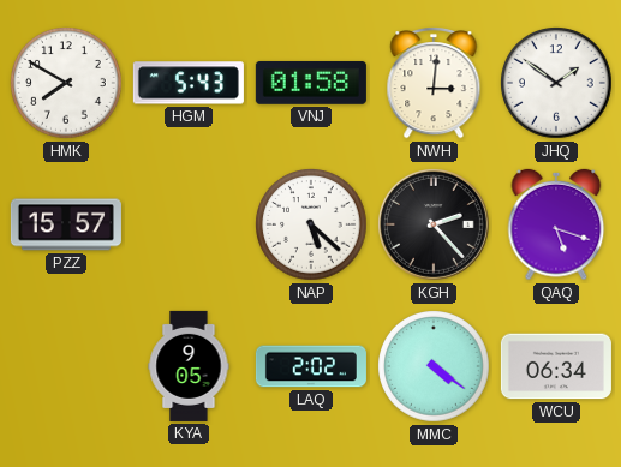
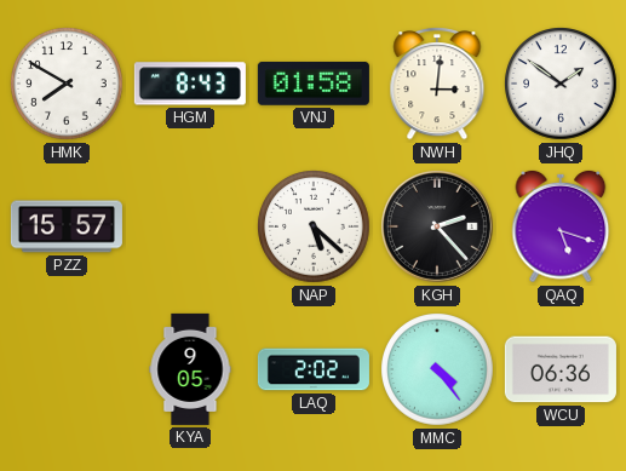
HGM: 5:43 -> 8:43
MMC: 4:21 -> 4:24
WCU: 06:34 -> 06:36
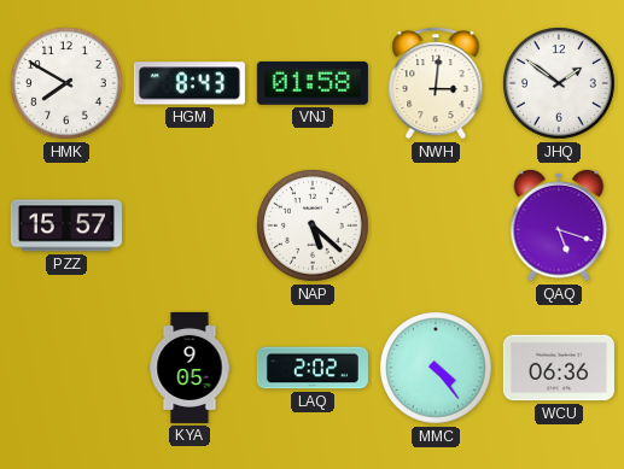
KGH: 2:23 -> none
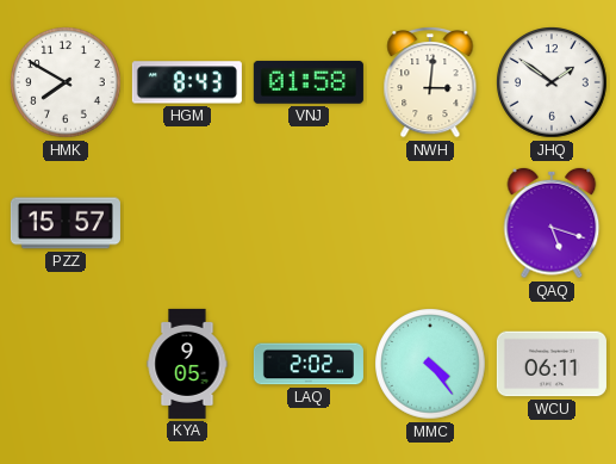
NAP: 5:22 -> none
WCU: 06:36 -> 06:11
